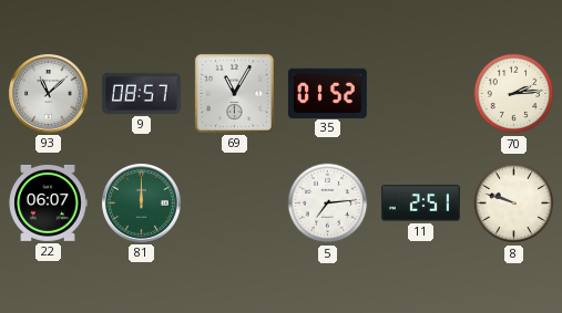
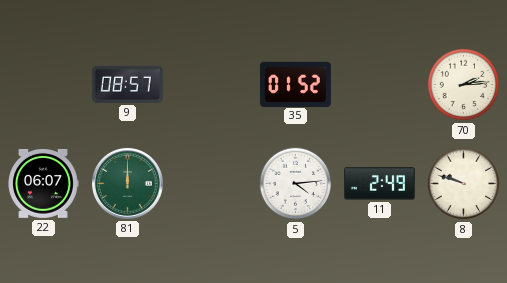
93: 11:08 -> none
69: 11:05 -> none
5: 7:14 -> 4:14
11: 2:51 -> 2:49
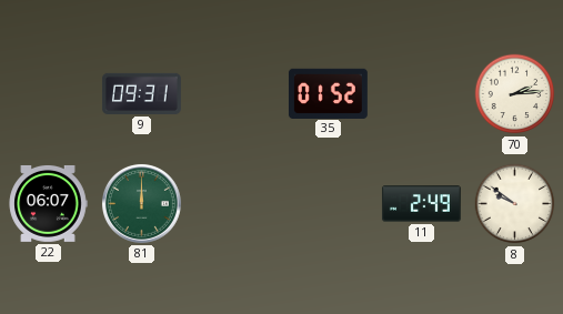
9: 08:57 -> 09:31
5: 4:14 -> none
8: 9:48 -> 9:51
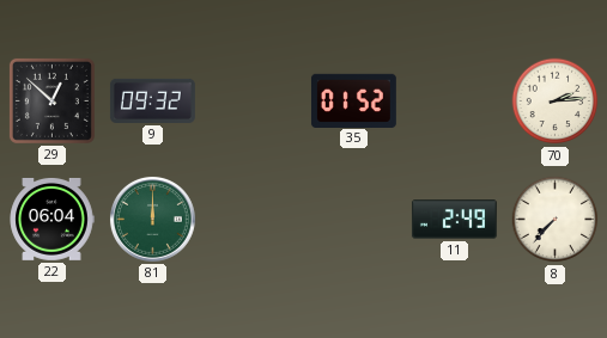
29: none -> 12:52
9: 09:31 -> 09:32
22: 06:07 -> 06:04
8: 9:51 -> 7:37
